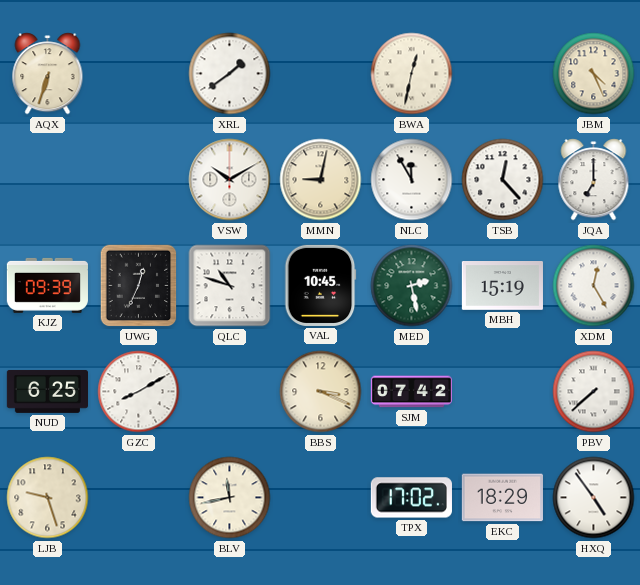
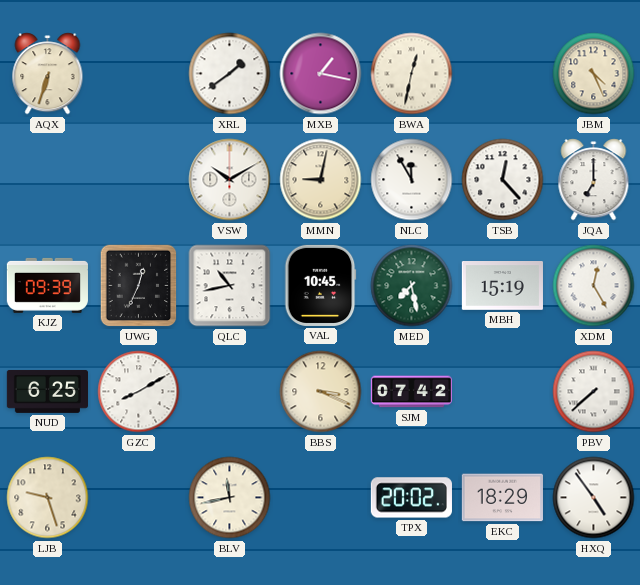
MXB: none -> 1:17
QLC: 10:48 -> 10:43
MED: 2:28 -> 7:28
TPX: 17:02 -> 20:02
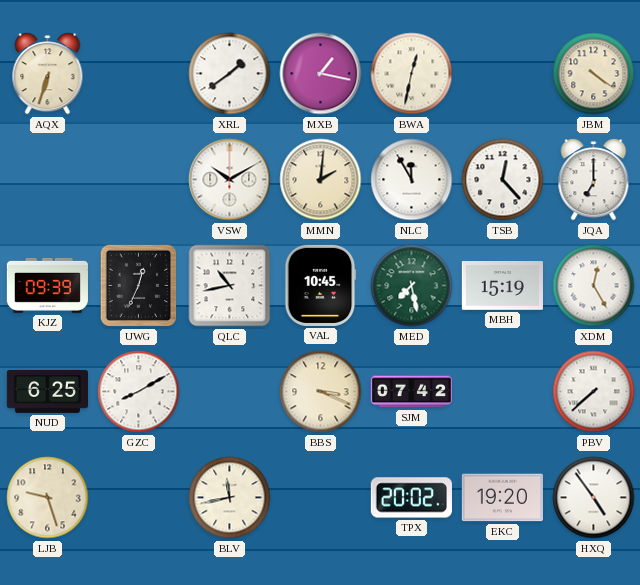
JBM: 4:26 -> 4:21
MMN: 9:02 -> 2:01
EKC: 18:29 -> 19:20
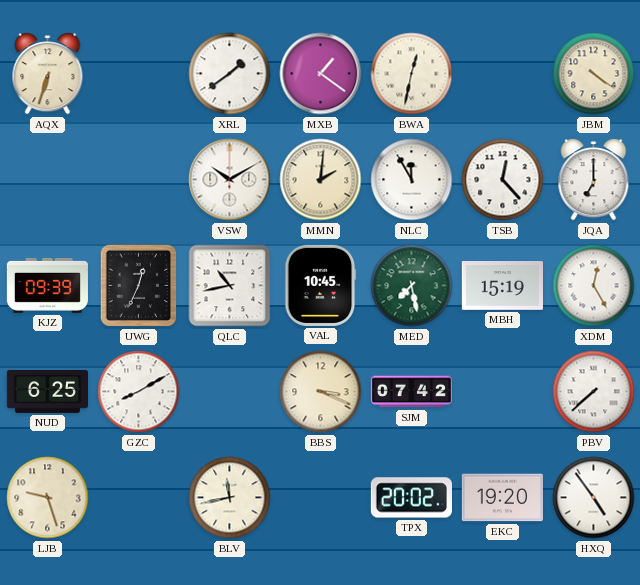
MXB: 1:17 -> 1:21
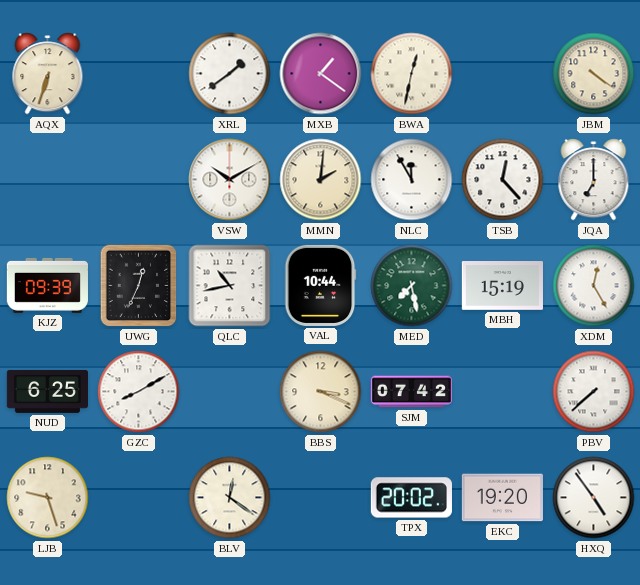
VAL: 10:45 -> 10:44
BLV: 11:43 -> 12:21
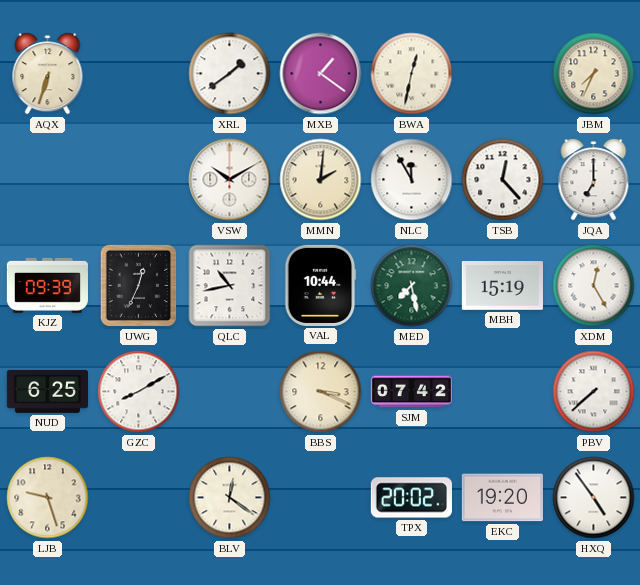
JBM: 4:21 -> 7:34
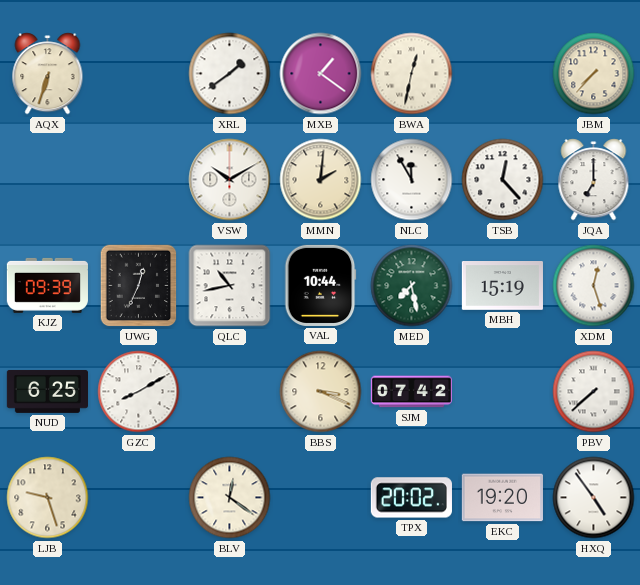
JBM: 7:34 -> 7:37
XDM: 12:25 -> 12:27
